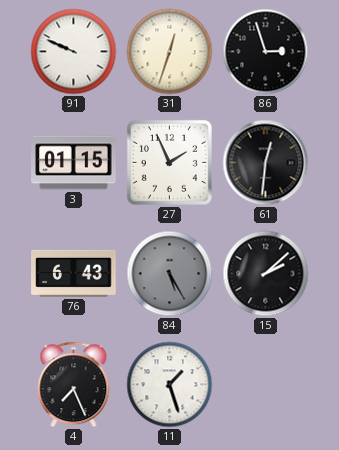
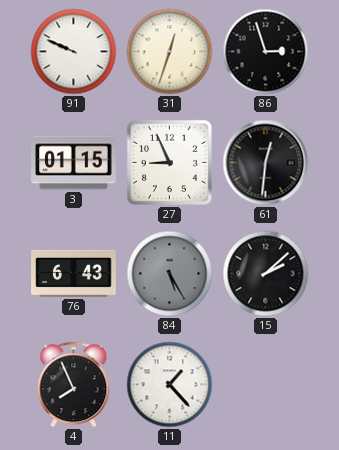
27: 1:56 -> 8:56
4: 7:26 -> 7:56
11: 1:27 -> 1:23
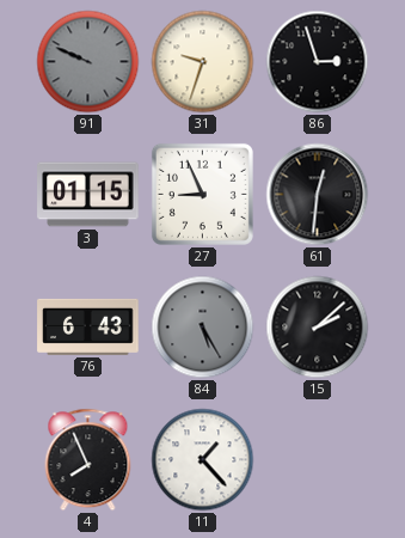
91 dial: white -> grey
31: 12:33 -> 9:33
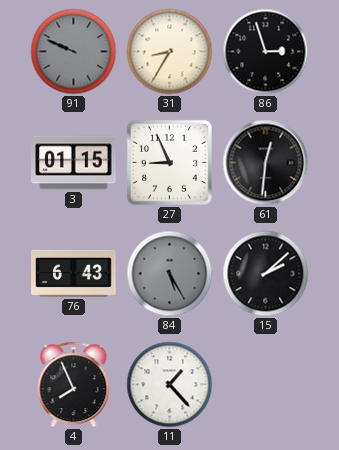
31: 9:33 -> 8:35
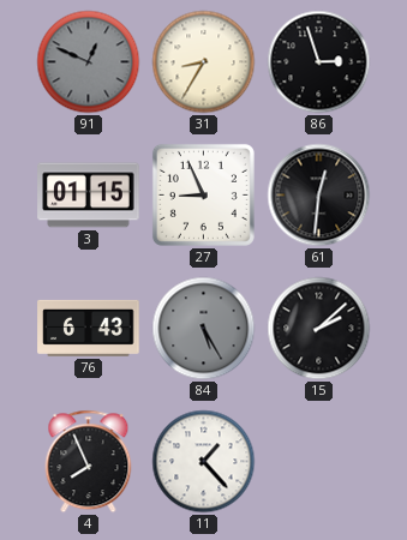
91: 9:49 -> 12:49
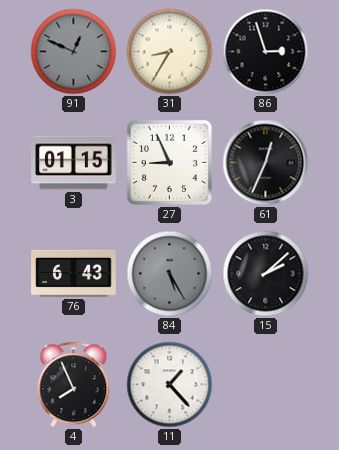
61: 12:31 -> 12:34
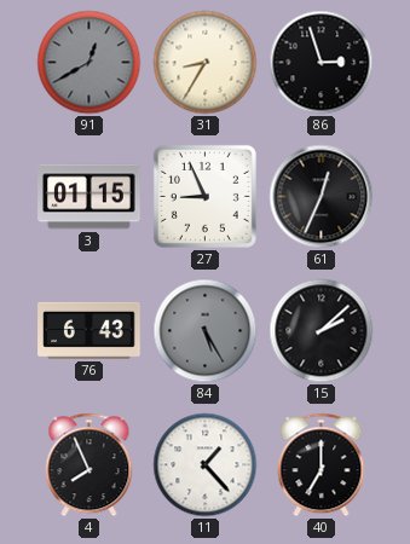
91: 12:49 -> 12:40
40: none -> 7:00
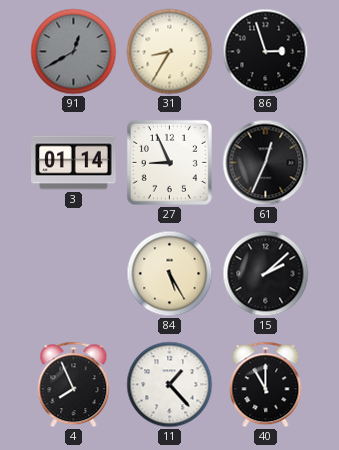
3: 01:15 -> 01:14
76: 6:43 -> none
84 dial: grey -> cream
40: 7:00 -> 11:00
